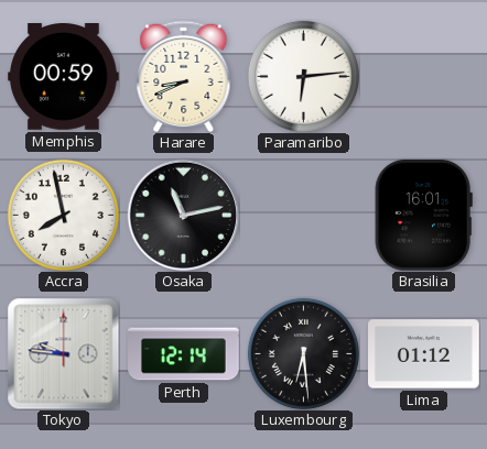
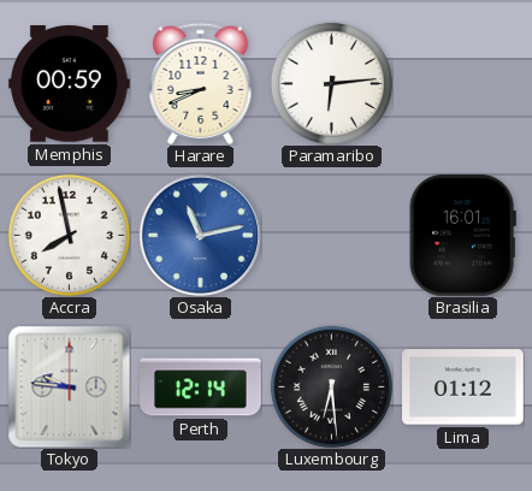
Osaka dial: black -> blue
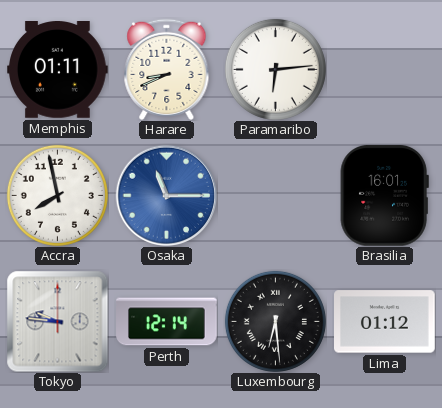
Memphis: 00:59 -> 01:11
Osaka: 11:13 -> 11:15
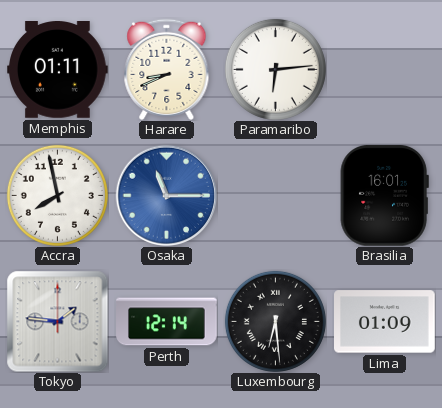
Tokyo: 9:46 -> 1:46
Lima: 01:12 -> 01:09
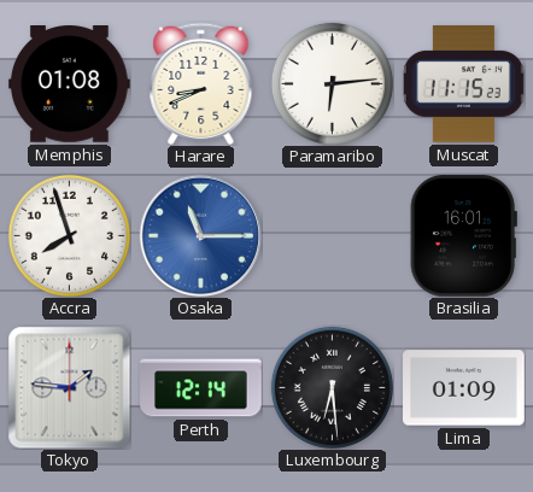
Memphis: 01:11 -> 01:08
Muscat: none -> 11:15
Accra: 7:58 -> 7:57
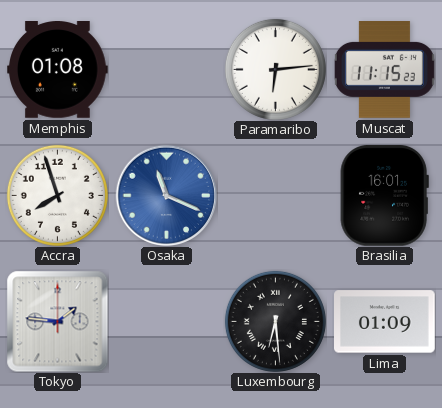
Harare: 8:41 -> none
Osaka: 11:15 -> 11:19
Perth: 12:14 -> none
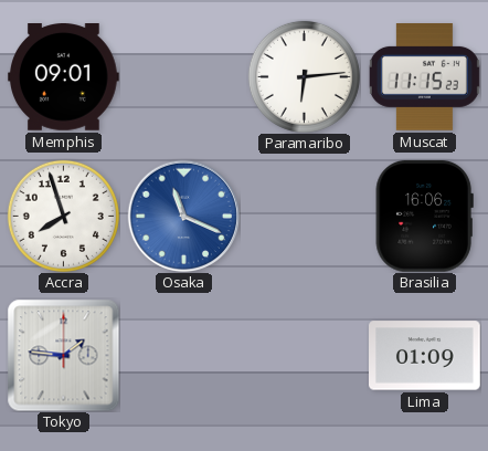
Memphis: 01:08 -> 09:01
Brasilia: 16:01 -> 16:06
Luxembourg: 6:29 -> none
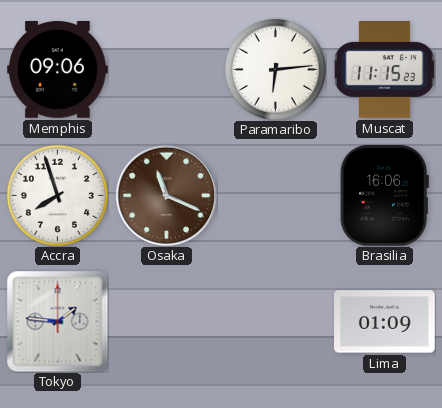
Memphis: 09:01 -> 09:06
Osaka dial: blue -> brown
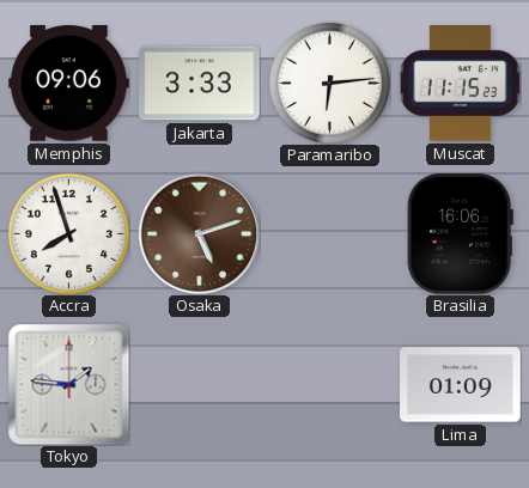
Jakarta: none -> 3:33
Osaka: 11:19 -> 5:12
